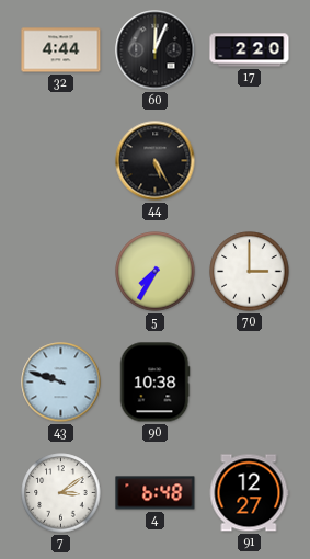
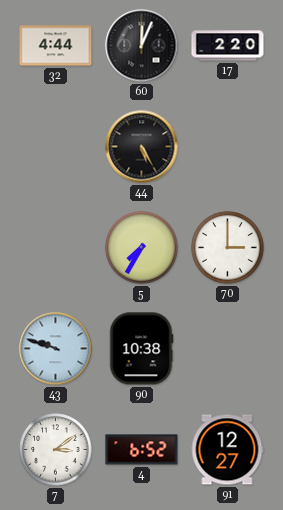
4: 6:48 -> 6:52
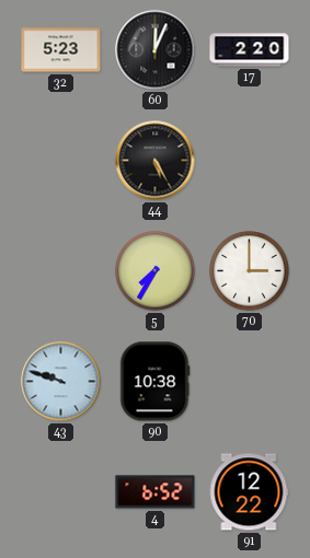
32: 4:44 -> 5:23
7: 3:09 -> none
91: 12:27 -> 12:22
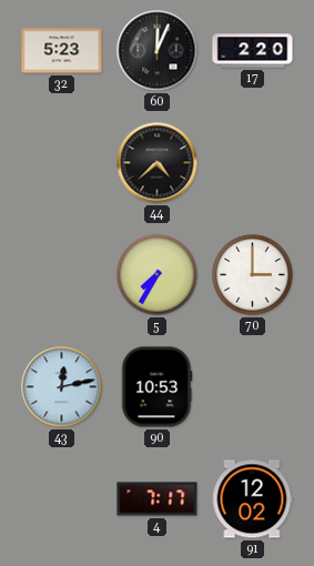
44: 5:25 -> 4:38
43: 9:48 -> 12:13
90: 10:38 -> 10:53
4: 6:52 -> 7:17
91: 12:22 -> 12:02
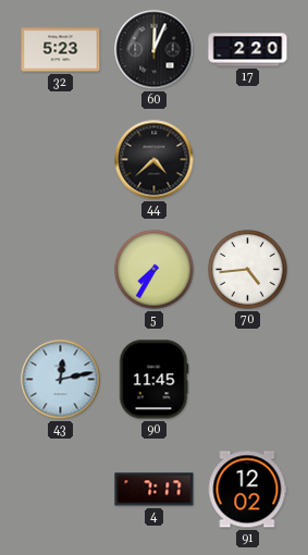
70: 3:00 -> 4:44
90: 10:53 -> 11:45
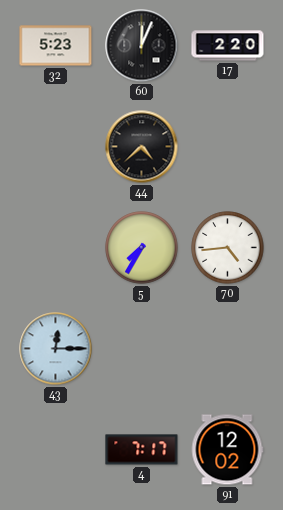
43: 12:13 -> 12:15
90: 11:45 -> none
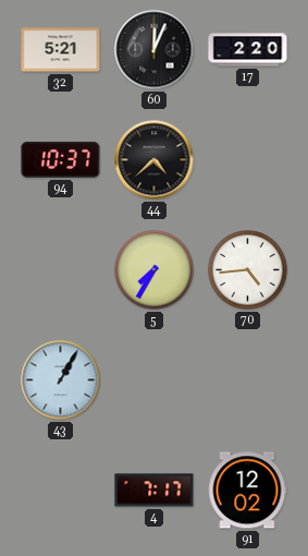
32: 5:23 -> 5:21
94: none -> 10:37
43: 12:15 -> 1:05
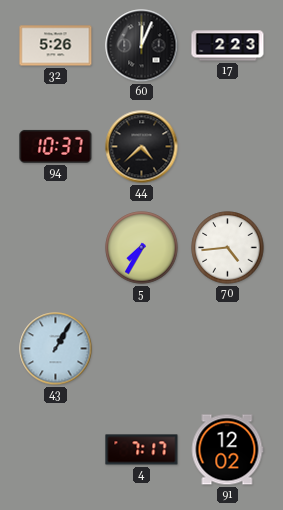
32: 5:21 -> 5:26
17: 2:20 -> 2:23
